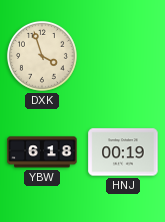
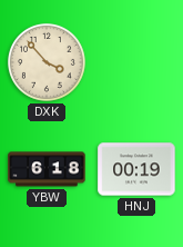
DXK: 3:57 -> 3:53
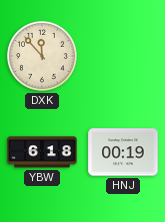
DXK: 3:53 -> 11:53
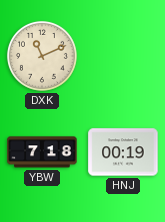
DXK: 11:53 -> 11:11
YBW: 6:18 -> 7:18
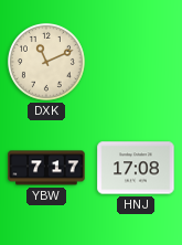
YBW: 7:18 -> 7:17
HNJ: 00:19 -> 17:08
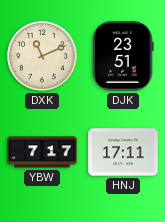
DJK: none -> 23:51
HNJ: 17:08 -> 17:11
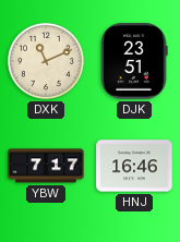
HNJ: 17:11 -> 16:46
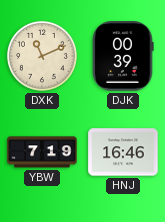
DJK: 23:51 -> 00:39
YBW: 7:17 -> 7:19
